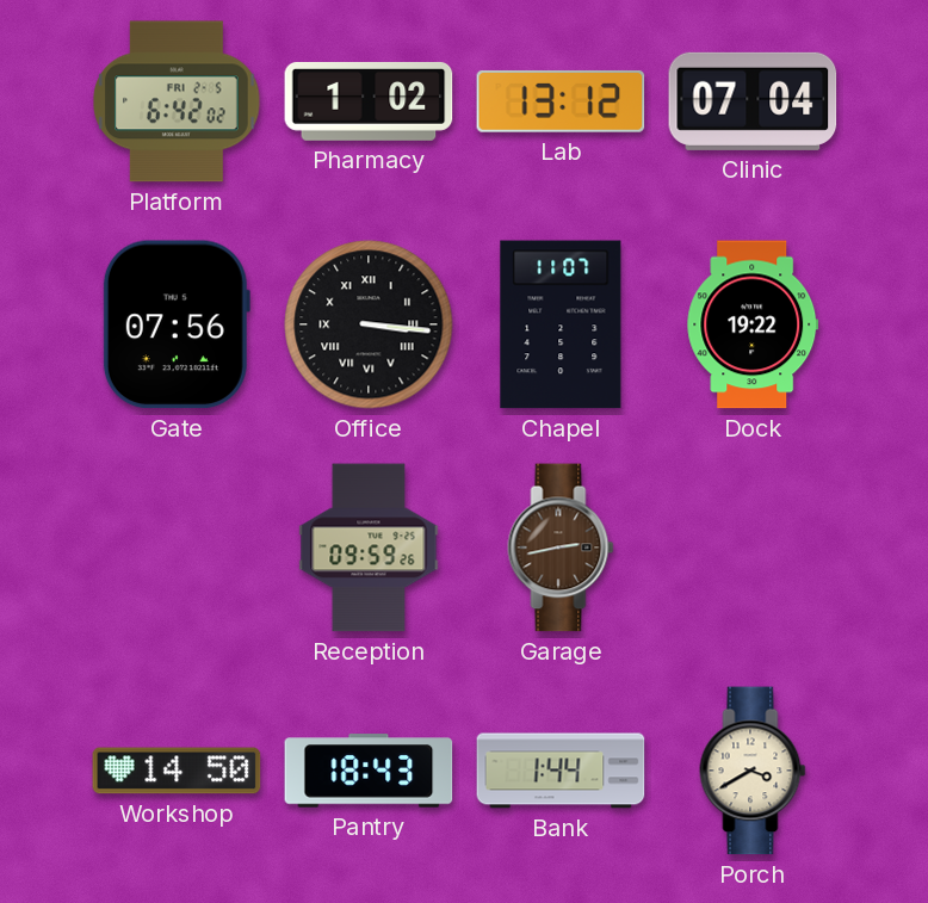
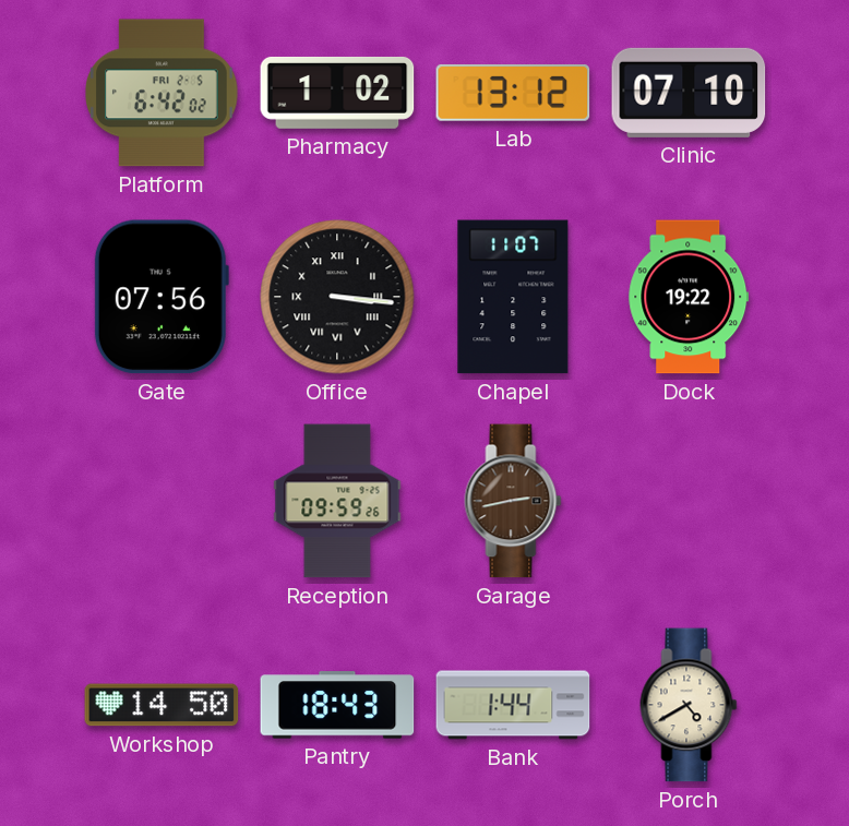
Clinic: 07:04 -> 07:10
Porch: 3:40 -> 4:40
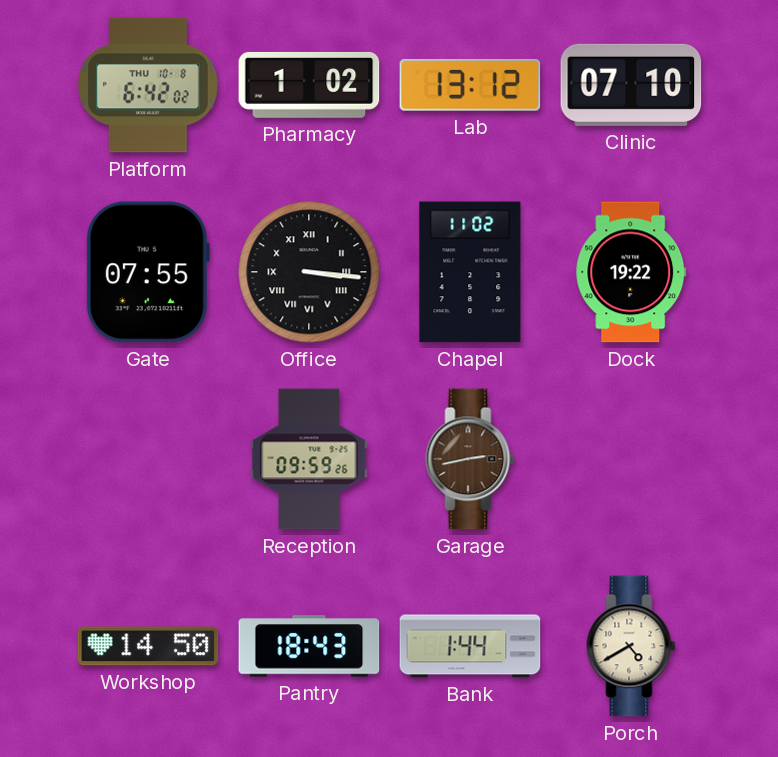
Platform date: FRI 2-5 -> THU 10-8
Gate: 07:56 -> 07:55
Chapel: 11:07 -> 11:02
